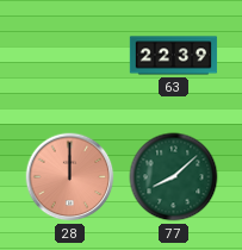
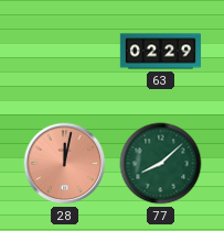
63: 22:39 -> 02:29
28: 12:00 -> 12:02
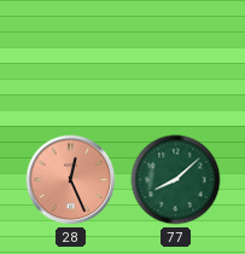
63: 02:29 -> none
28: 12:02 -> 12:26
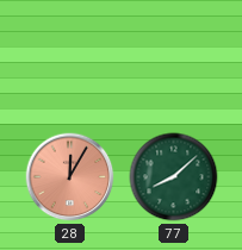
28: 12:26 -> 12:05
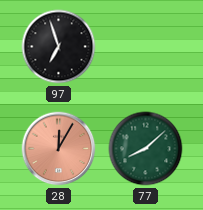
97: none -> 6:57
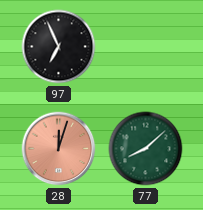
97: 6:57 -> 6:56
28: 12:05 -> 12:03
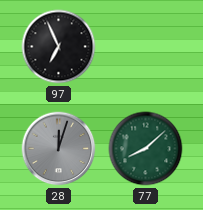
28 dial: salmon -> grey
